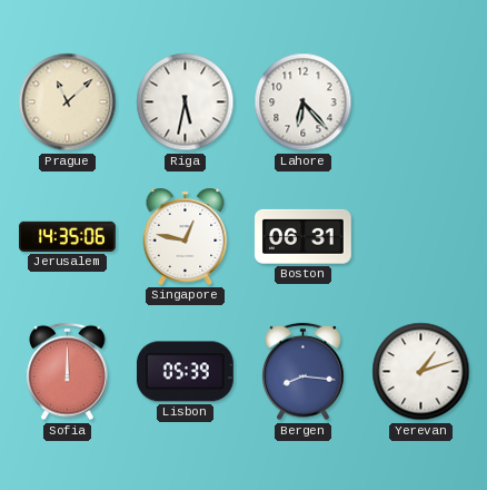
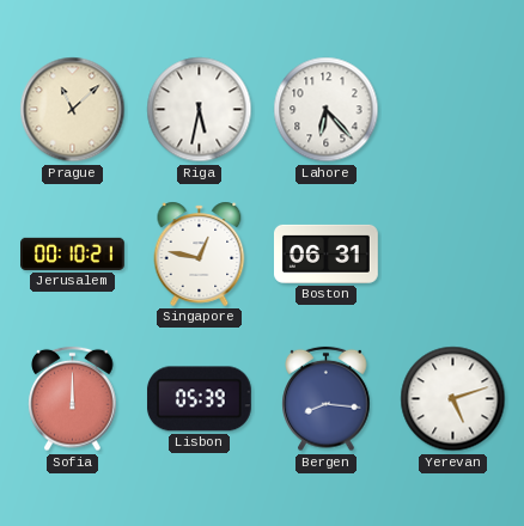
Jerusalem: 14:35 -> 00:10
Yerevan: 1:12 -> 5:12
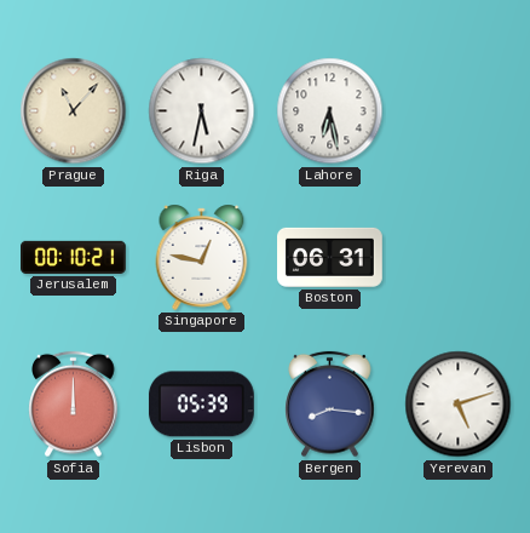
Prague: 11:08 -> 11:07
Lahore: 6:23 -> 6:28
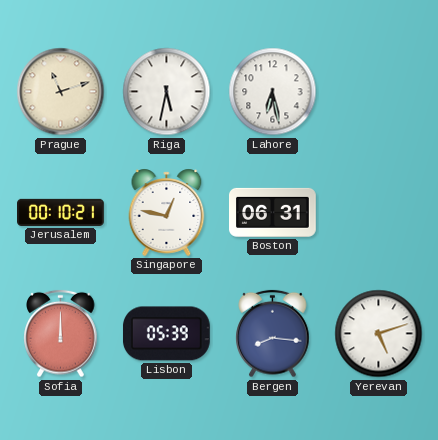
Prague: 11:07 -> 11:12
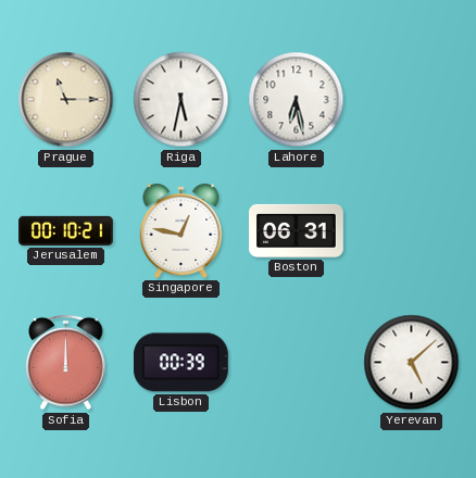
Prague: 11:12 -> 11:15
Lisbon: 05:39 -> 00:39
Bergen: 8:16 -> none
Yerevan: 5:12 -> 5:08
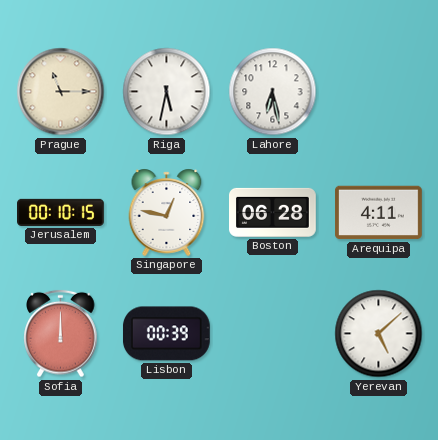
Jerusalem: 00:10:21 -> 00:10:15
Boston: 06:31 -> 06:28
Arequipa: none -> 4:11
